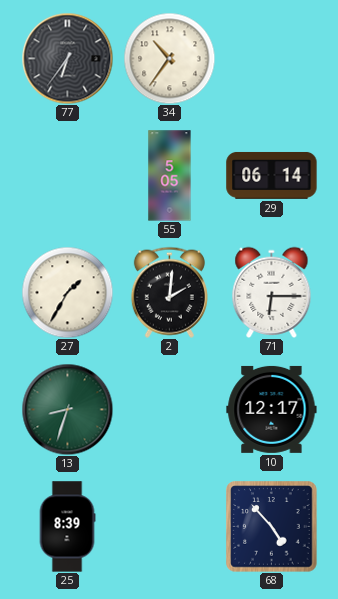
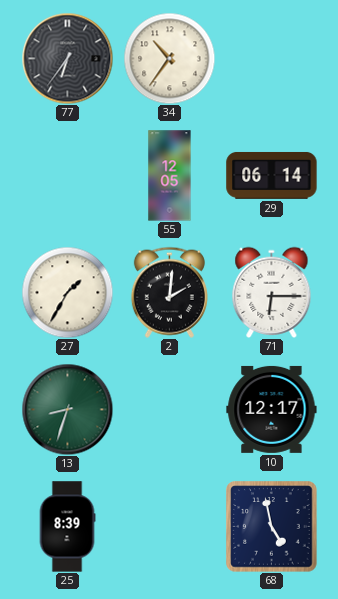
55: 5:05 -> 12:05
68: 4:53 -> 4:58
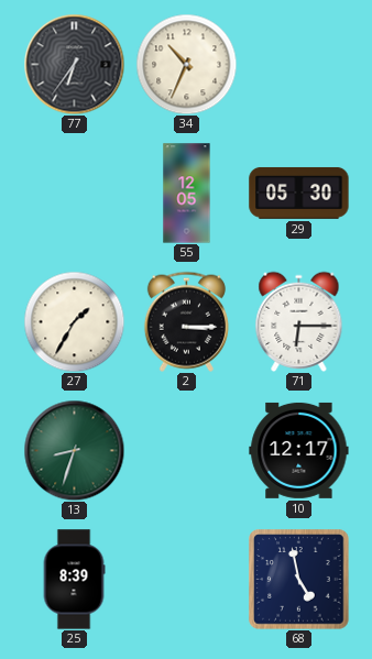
34: 10:36 -> 10:34
29: 06:14 -> 05:30
2: 2:01 -> 3:15
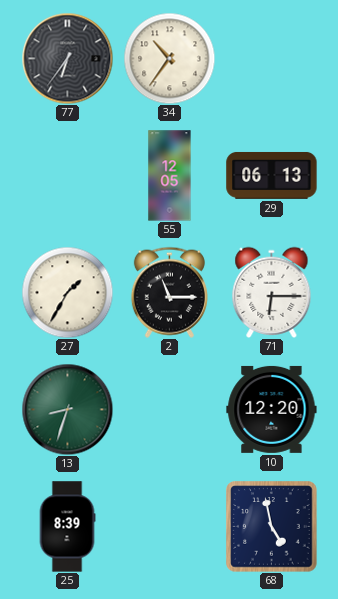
34: 10:34 -> 10:36
29: 05:30 -> 06:13
2: 3:15 -> 11:15
10: 12:17 -> 12:20
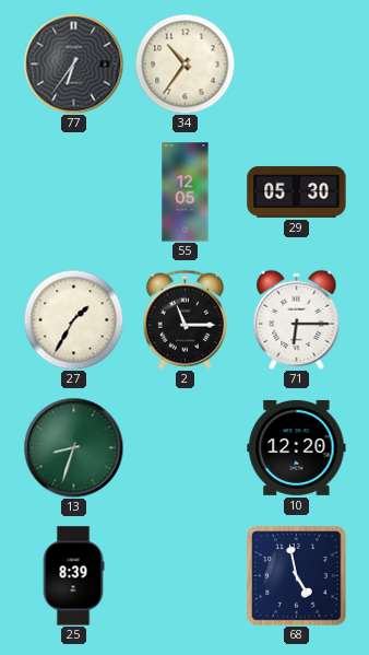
29: 06:13 -> 05:30
